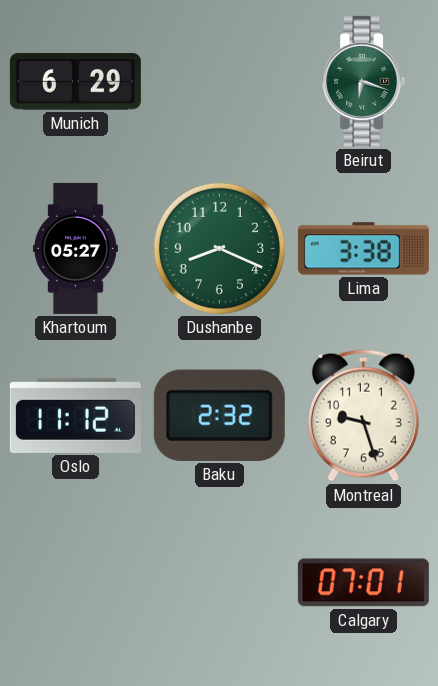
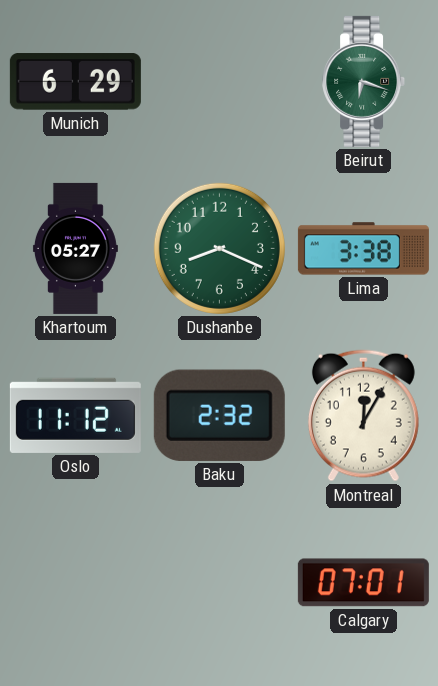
Montreal: 9:27 -> 12:05
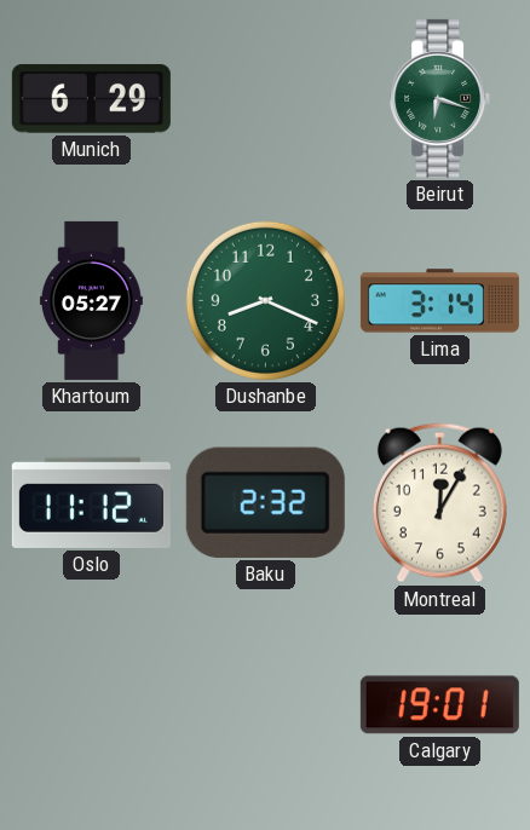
Lima: 3:38 -> 3:14
Calgary: 07:01 -> 19:01
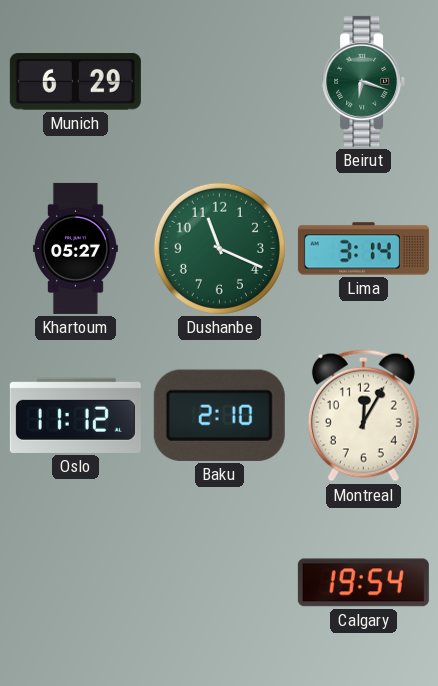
Dushanbe: 8:19 -> 11:19
Baku: 2:32 -> 2:10
Calgary: 19:01 -> 19:54
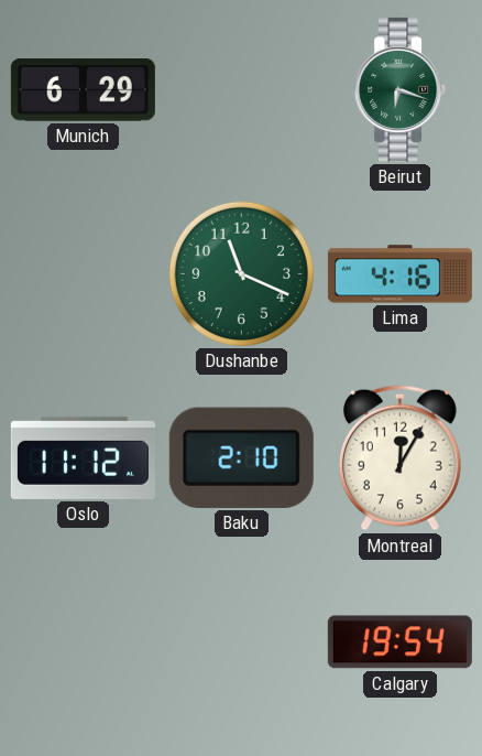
Khartoum: 05:27 -> none
Lima: 3:14 -> 4:16
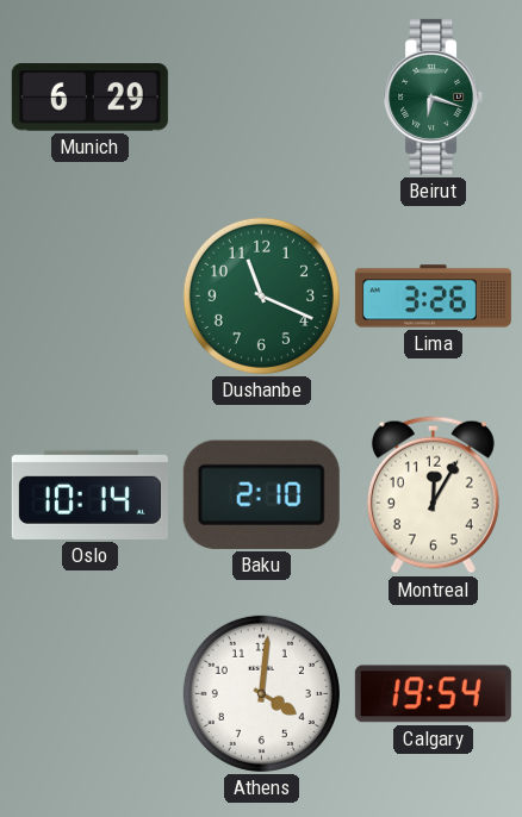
Lima: 4:16 -> 3:26
Oslo: 11:12 -> 10:14
Athens: none -> 4:01
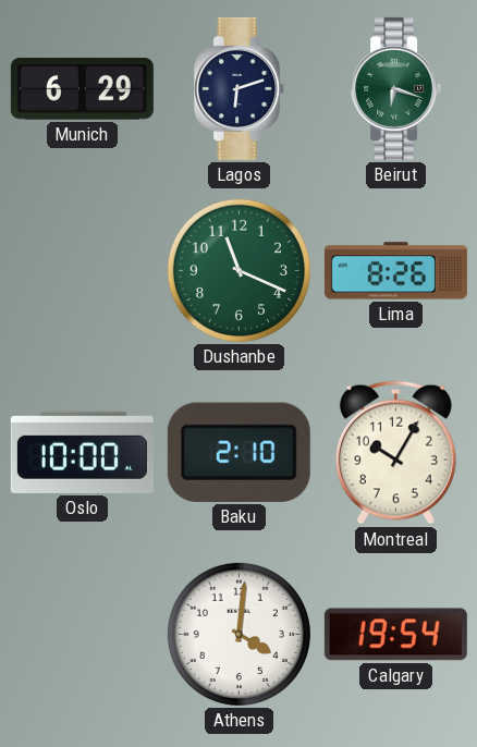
Lagos: none -> 6:12
Lima: 3:26 -> 8:26
Oslo: 10:14 -> 10:00
Montreal: 12:05 -> 10:05
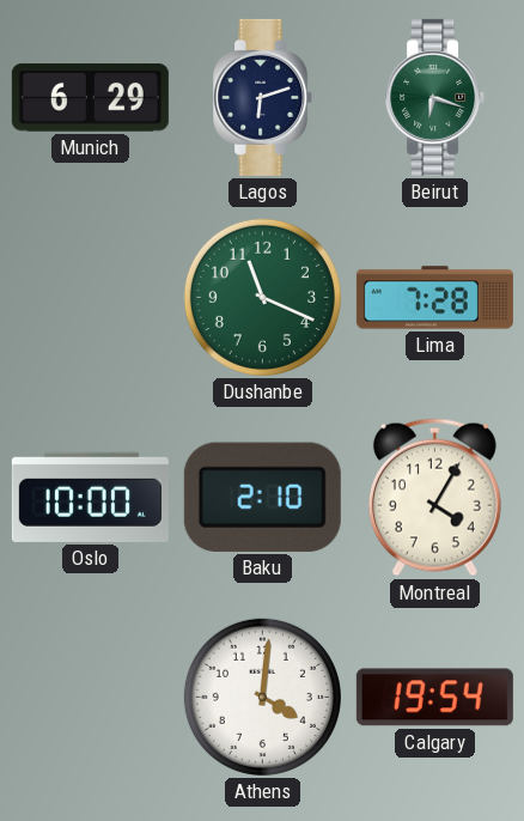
Lima: 8:26 -> 7:28
Montreal: 10:05 -> 4:05
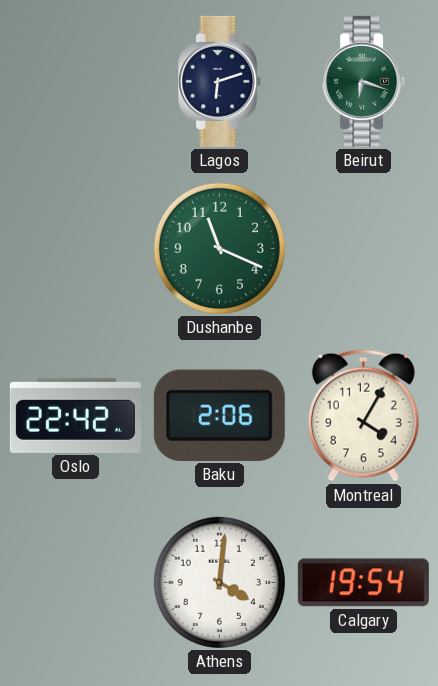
Munich: 6:29 -> none
Lima: 7:28 -> none
Oslo: 10:00 -> 22:42
Baku: 2:10 -> 2:06
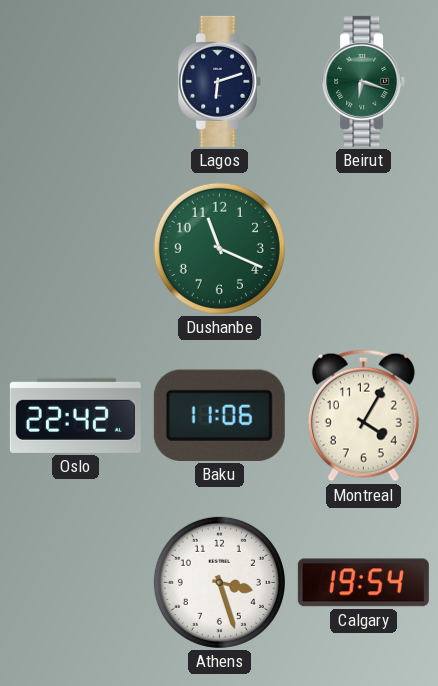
Baku: 2:06 -> 11:06
Athens: 4:01 -> 3:27
